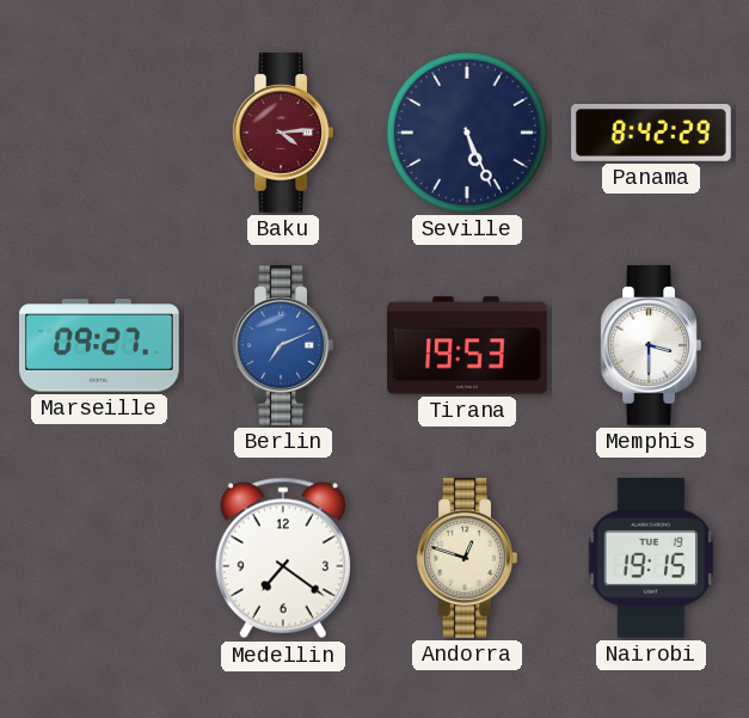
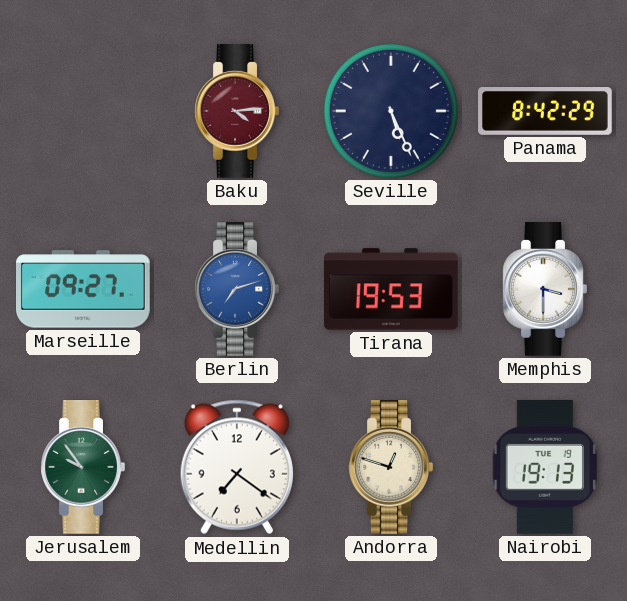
Berlin: 7:11 -> 7:12
Jerusalem: none -> 9:54
Nairobi: 19:15 -> 19:13
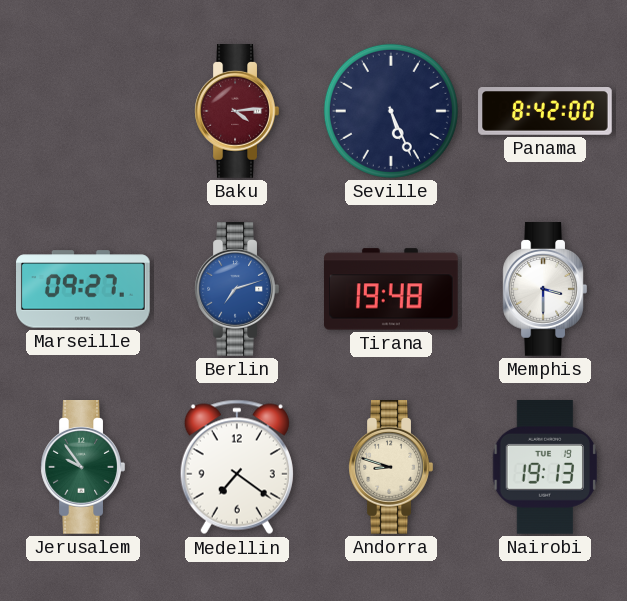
Panama: 8:42:29 -> 8:42:00
Tirana: 19:53 -> 19:48
Andorra: 12:48 -> 8:48
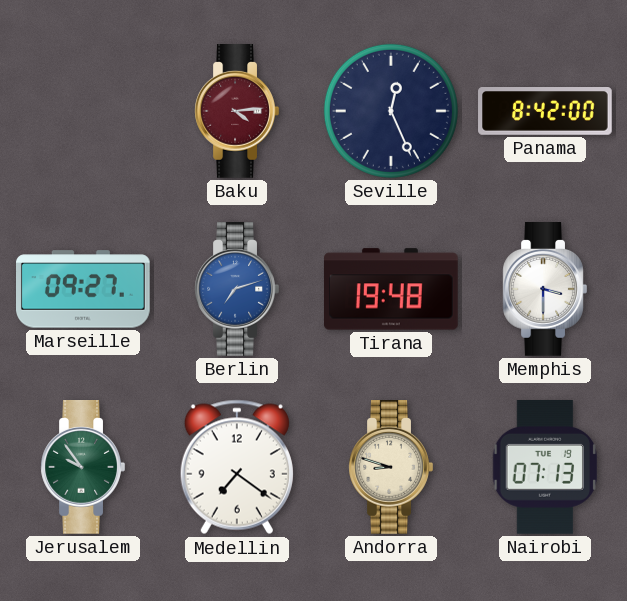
Seville: 5:26 -> 12:26
Nairobi: 19:13 -> 07:13
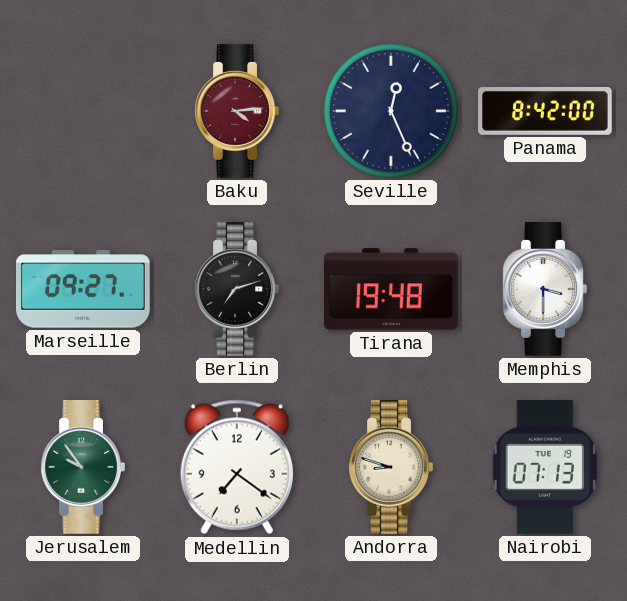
Berlin dial: blue -> black
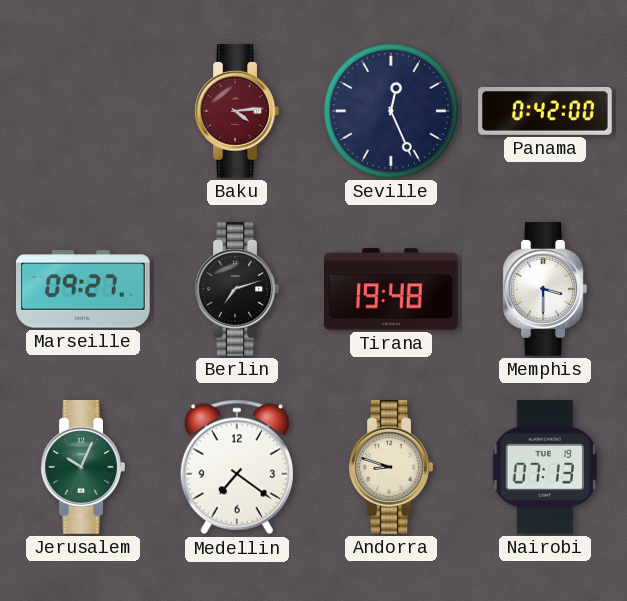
Panama: 8:42 -> 0:42
Jerusalem: 9:54 -> 10:04
